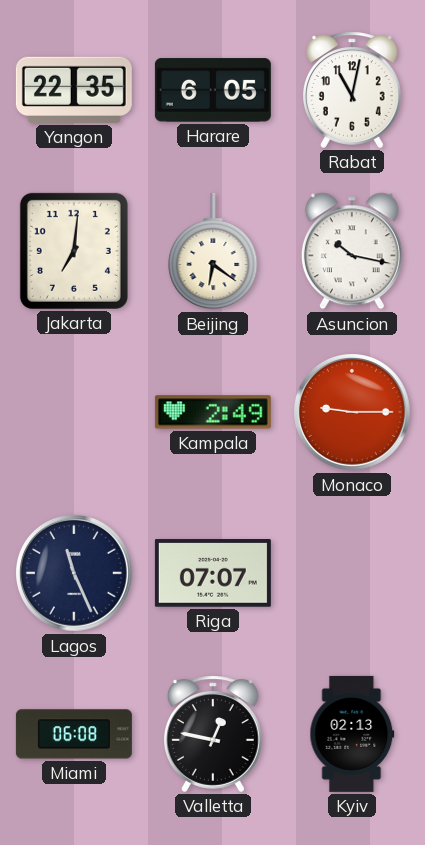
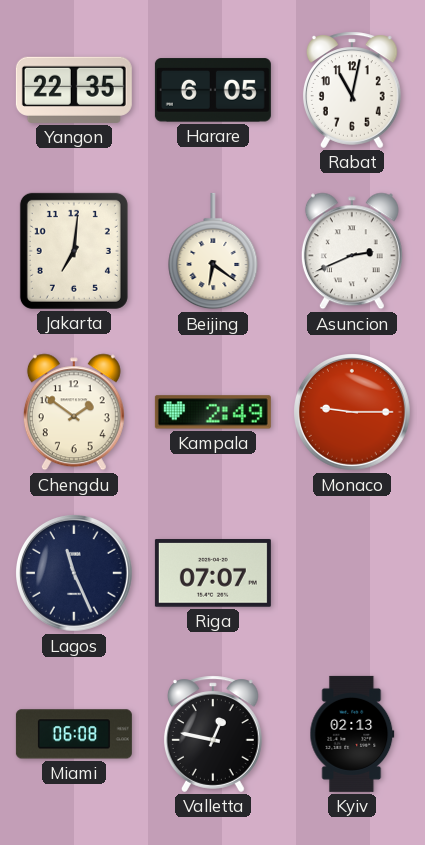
Asuncion: 10:17 -> 2:41
Chengdu: none -> 1:51
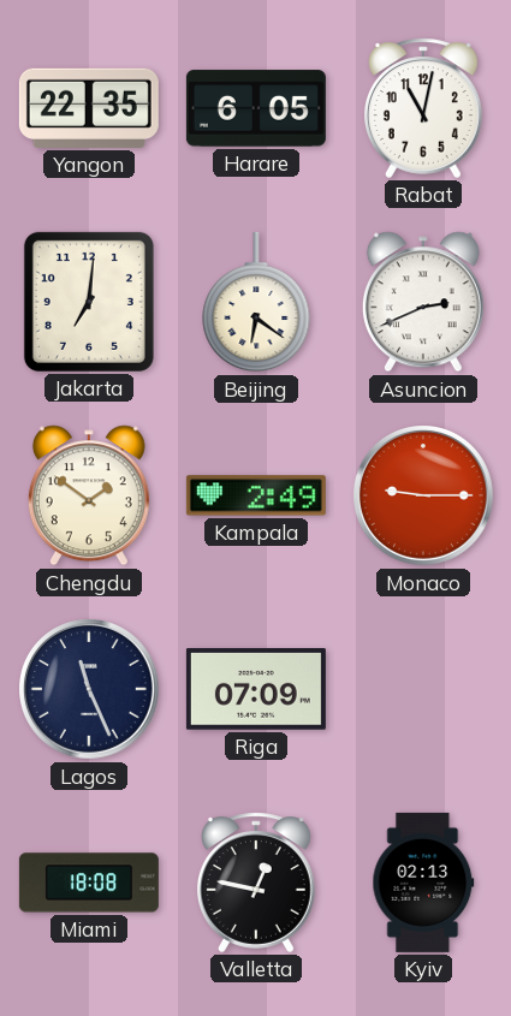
Riga: 07:07 -> 07:09
Miami: 06:08 -> 18:08
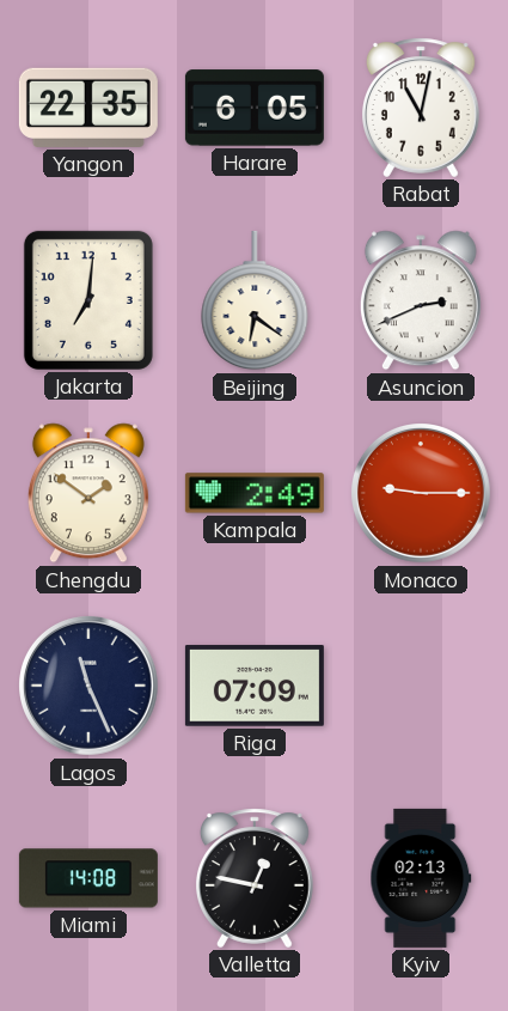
Miami: 18:08 -> 14:08
